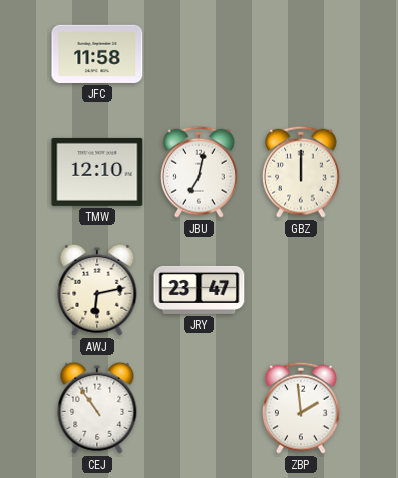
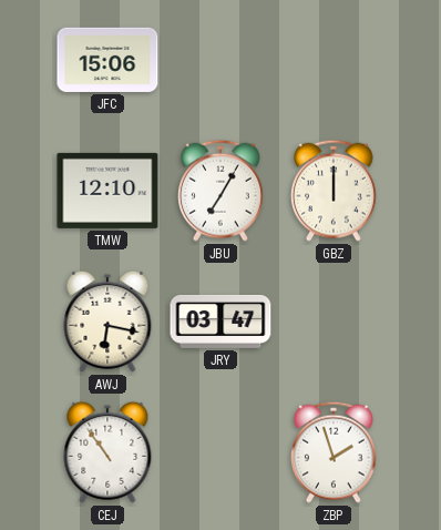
JFC: 11:58 -> 15:06
JBU: 7:02 -> 7:05
AWJ: 6:13 -> 6:17
JRY: 23:47 -> 03:47
ZBP: 1:59 -> 1:57
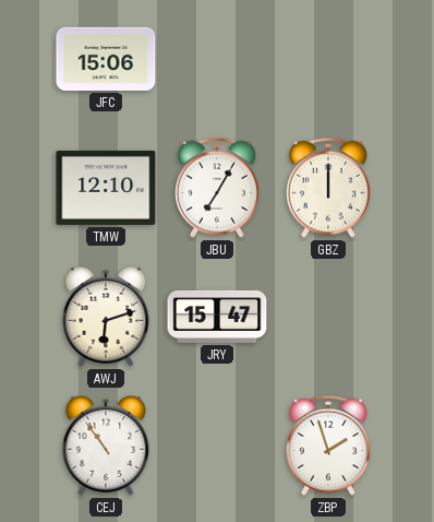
AWJ: 6:17 -> 6:12
JRY: 03:47 -> 15:47
